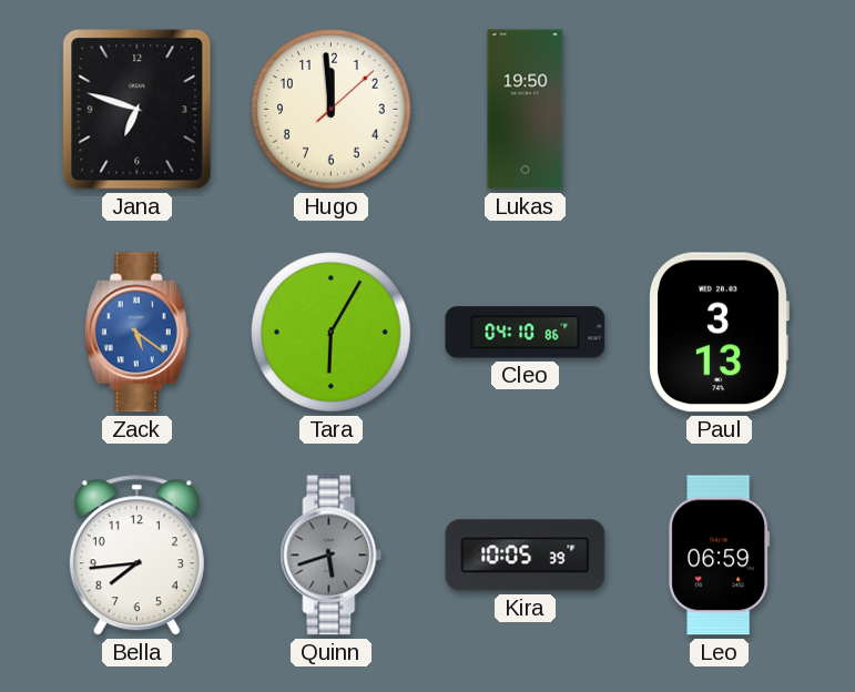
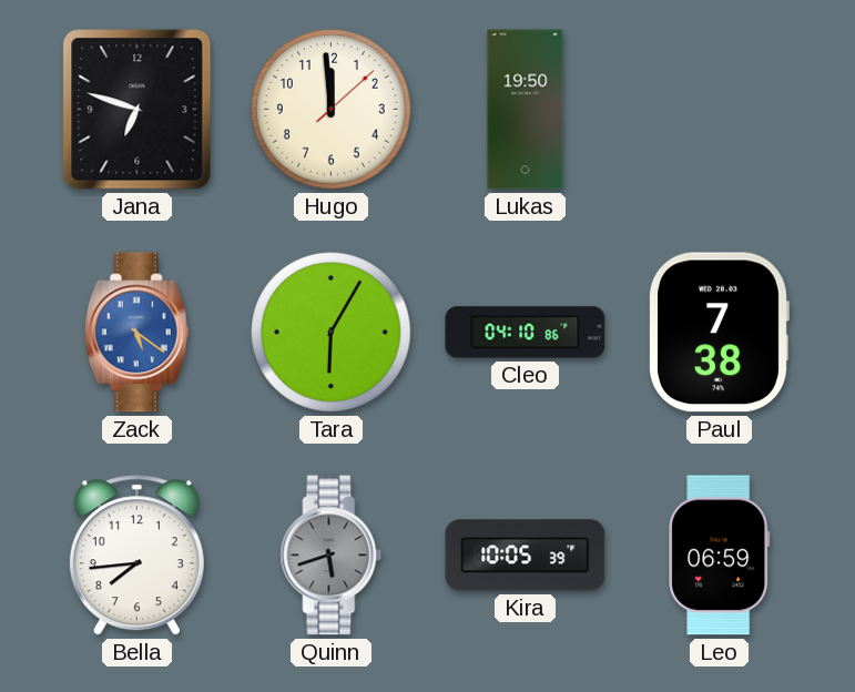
Paul: 3:13 -> 7:38
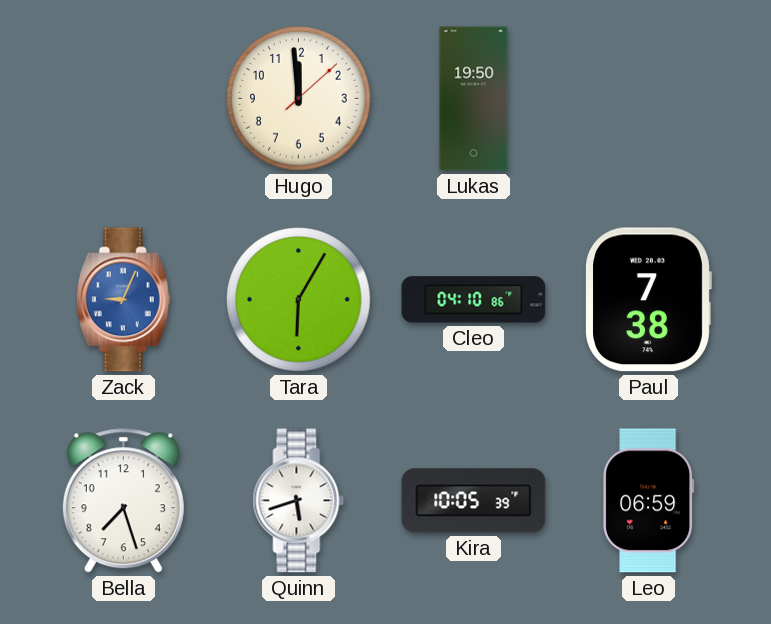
Jana: 6:48 -> none
Zack: 5:21 -> 9:04
Bella: 7:44 -> 7:27
Quinn dial: grey -> white
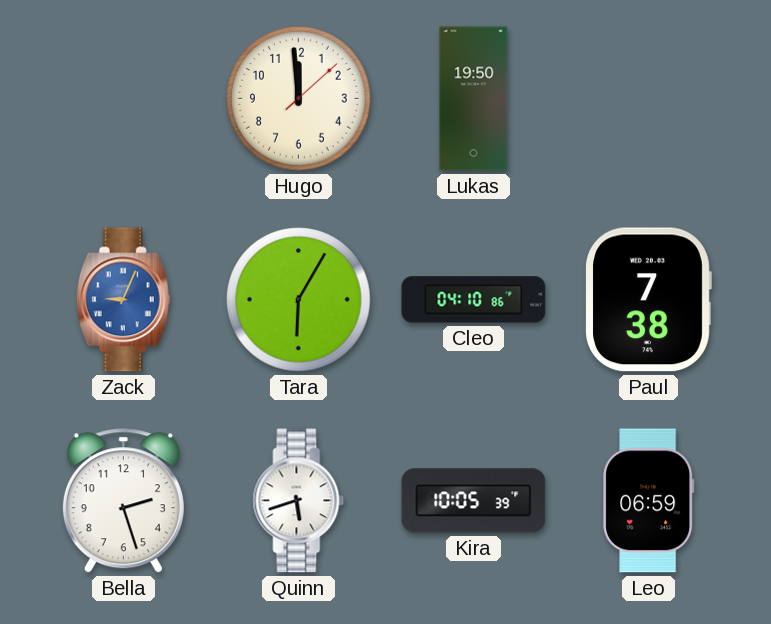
Bella: 7:27 -> 2:27
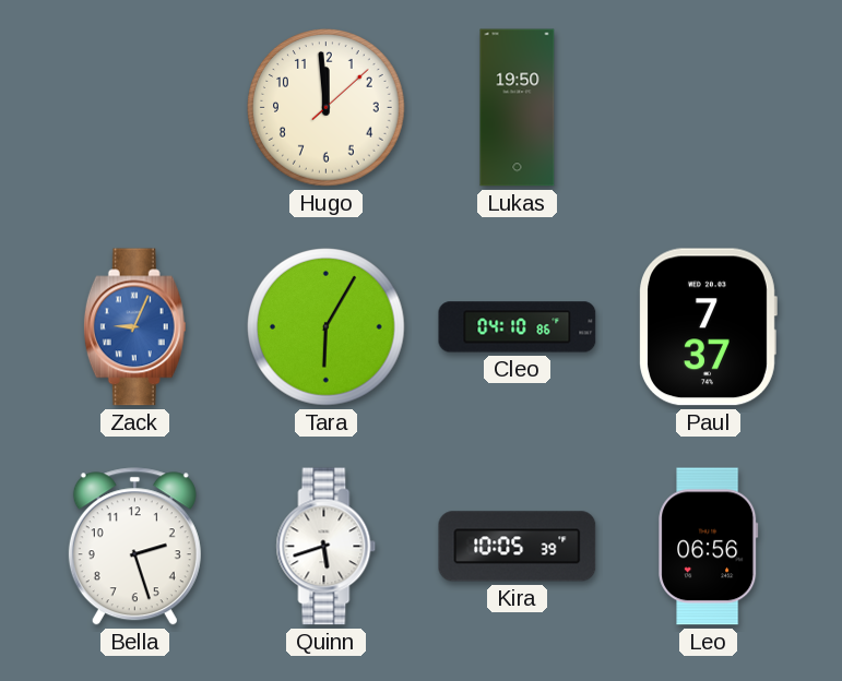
Paul: 7:38 -> 7:37
Leo: 06:59 -> 06:56
